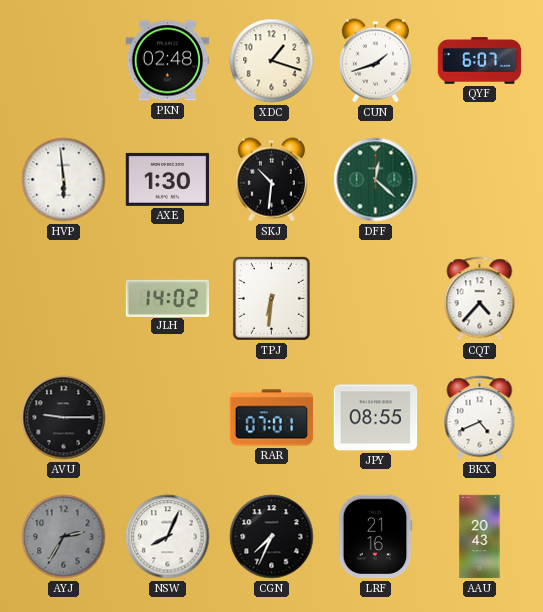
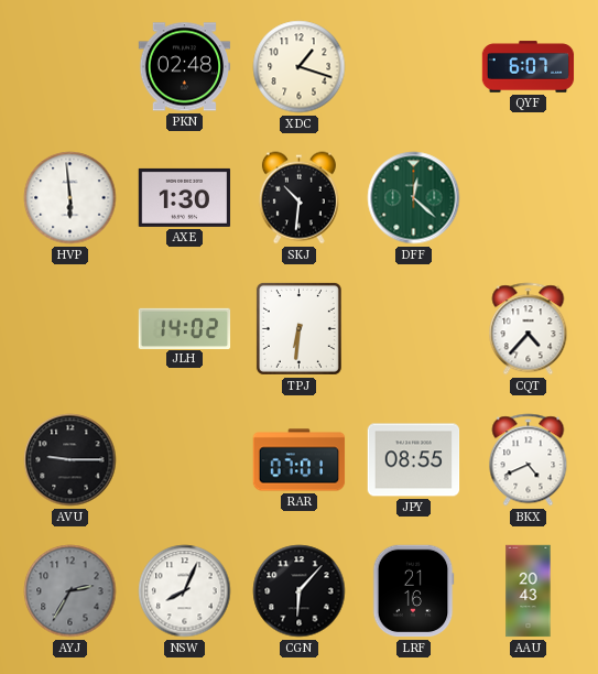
CUN: 1:42 -> none
CGN: 7:34 -> 6:07
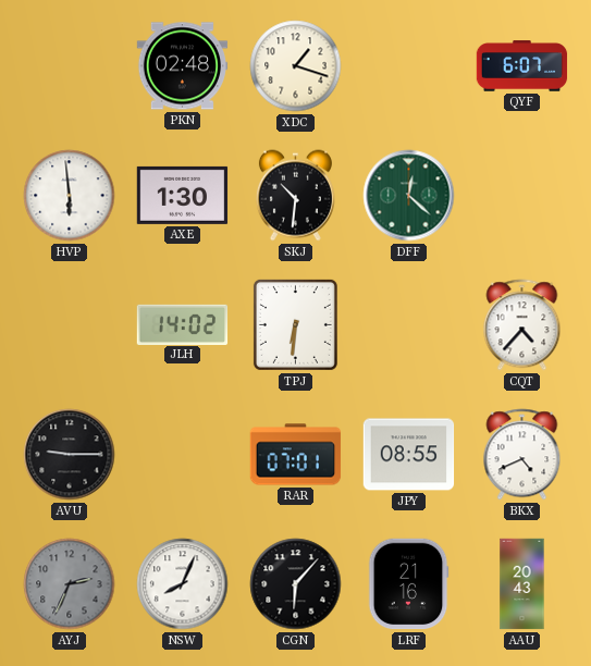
AYJ: 2:35 -> 2:34
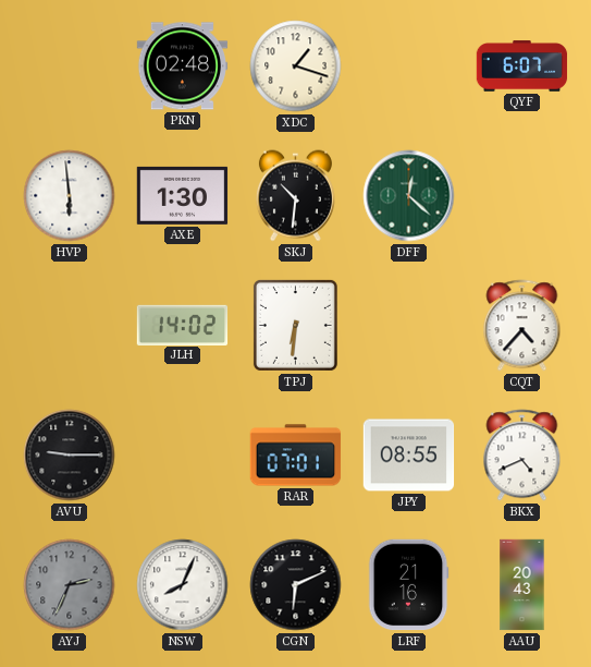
CGN: 6:07 -> 6:11
